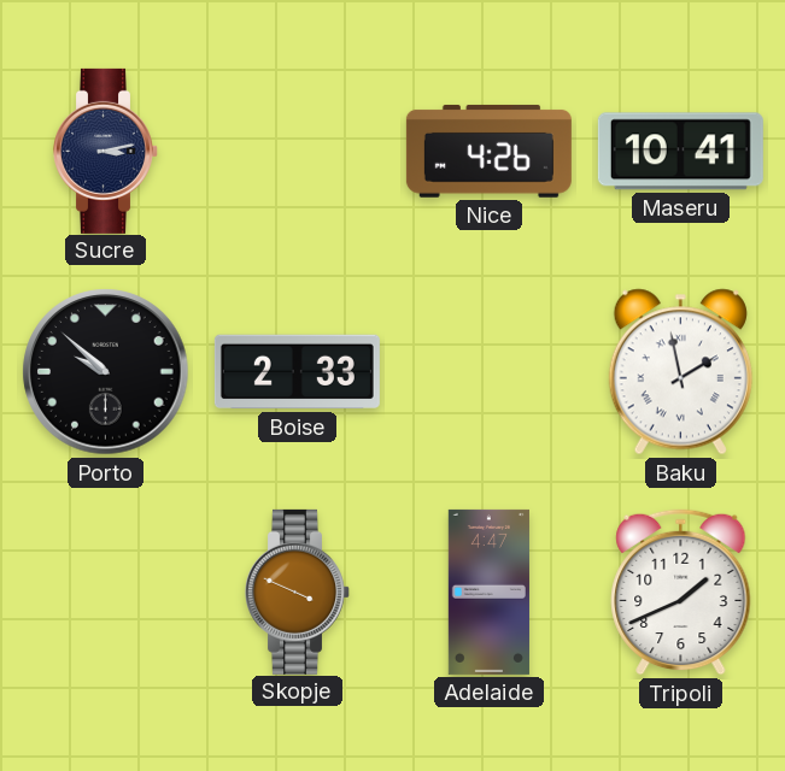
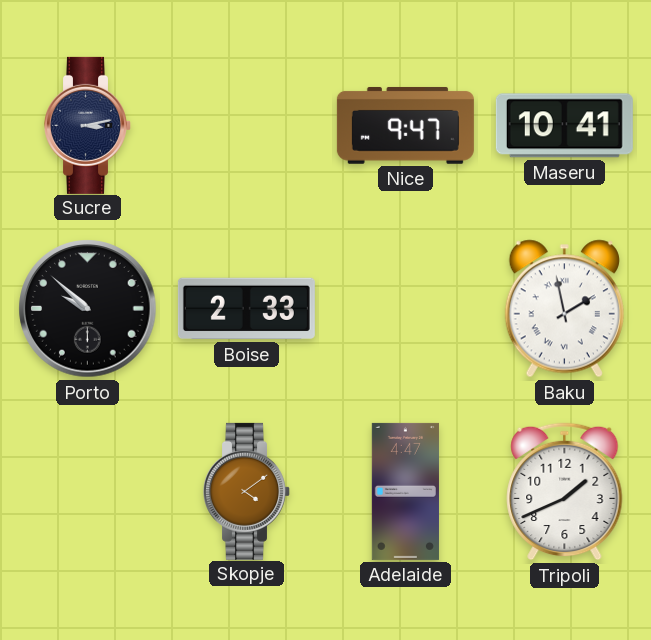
Nice: 4:26 -> 9:47
Skopje: 3:49 -> 4:09
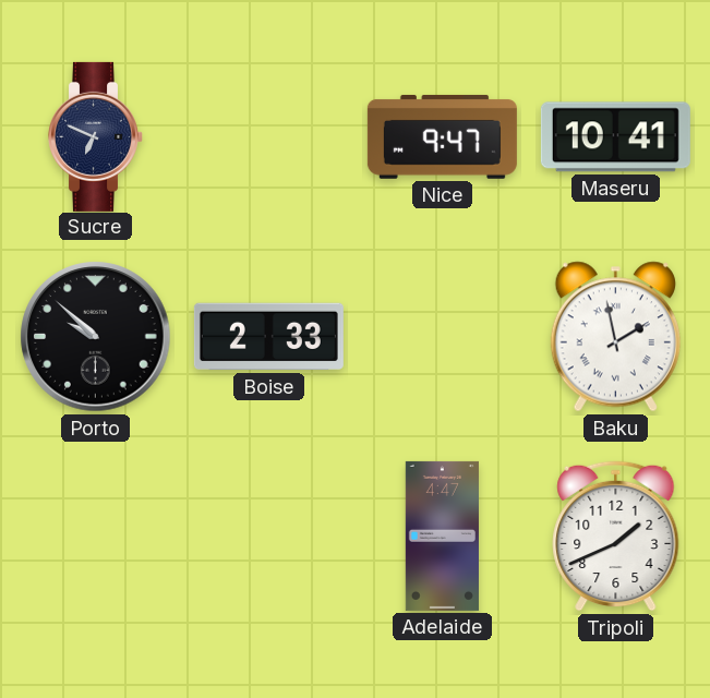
Sucre: 3:13 -> 6:49
Skopje: 4:09 -> none
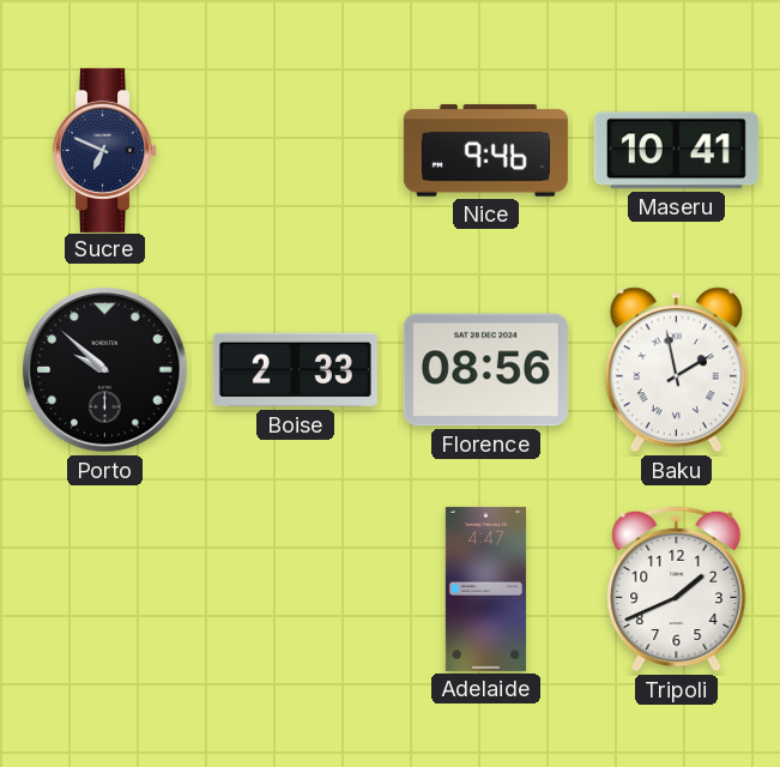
Nice: 9:47 -> 9:46
Florence: none -> 08:56
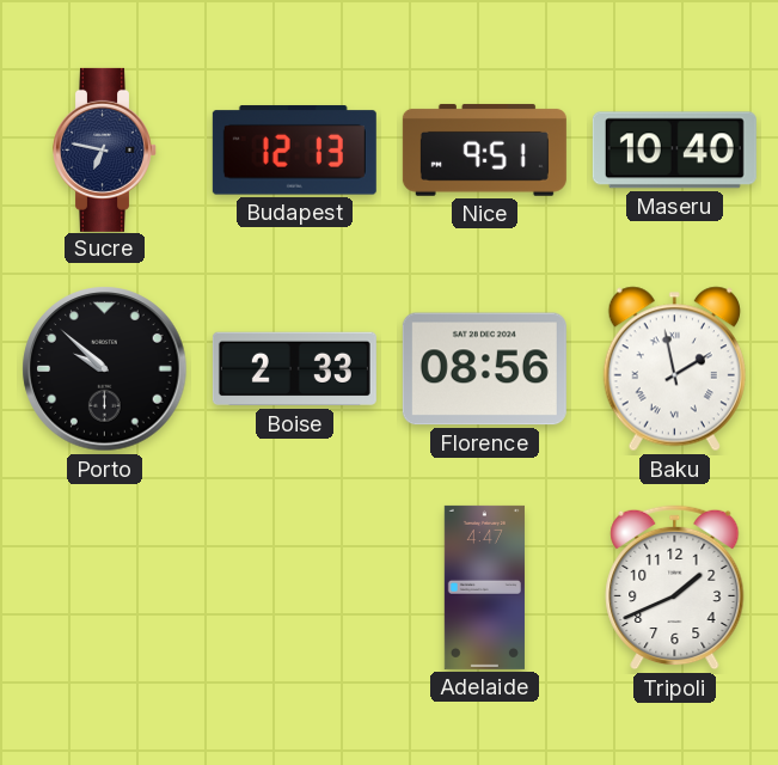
Sucre: 6:49 -> 6:47
Budapest: none -> 12:13
Nice: 9:46 -> 9:51
Maseru: 10:41 -> 10:40
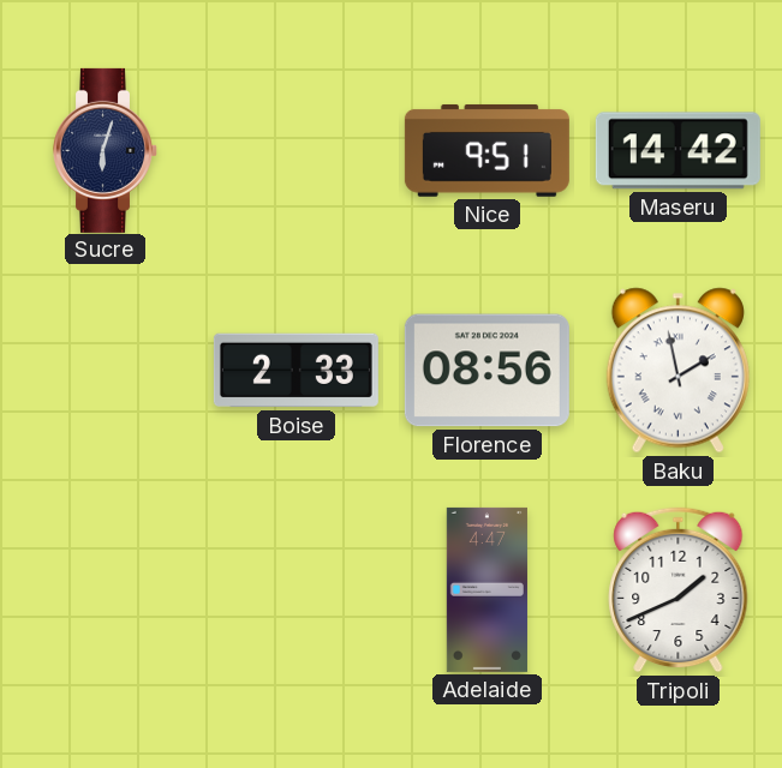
Sucre: 6:47 -> 6:03
Budapest: 12:13 -> none
Maseru: 10:40 -> 14:42
Porto: 9:52 -> none
